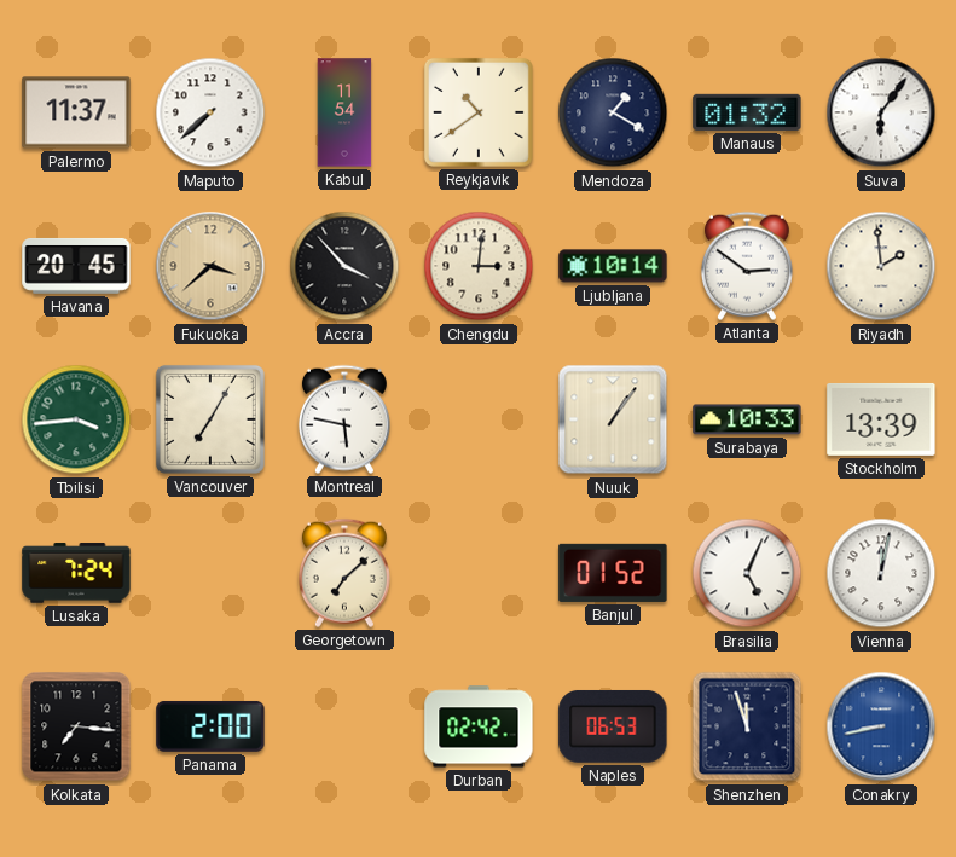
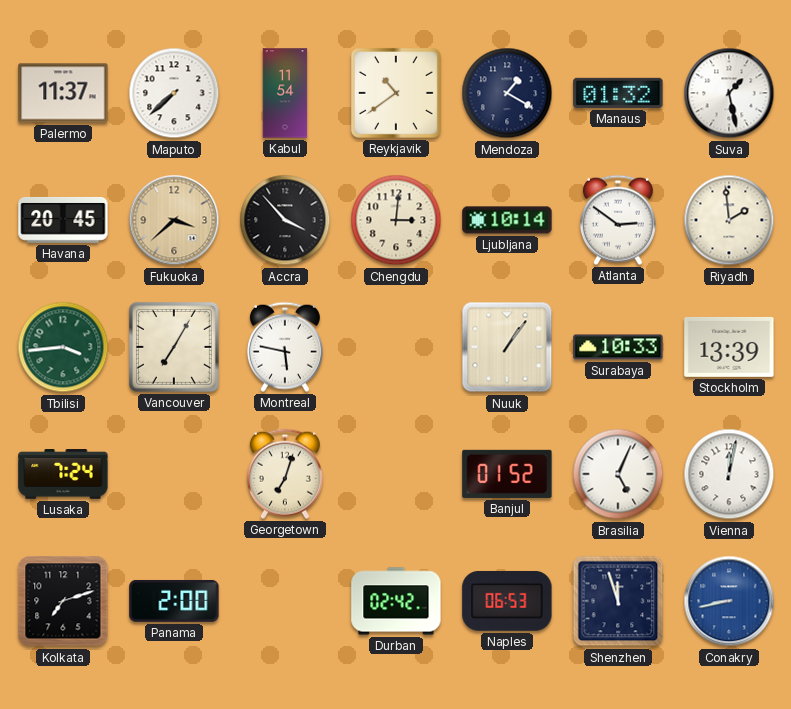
Suva: 6:06 -> 1:28
Georgetown: 7:08 -> 7:03
Kolkata: 7:16 -> 7:12
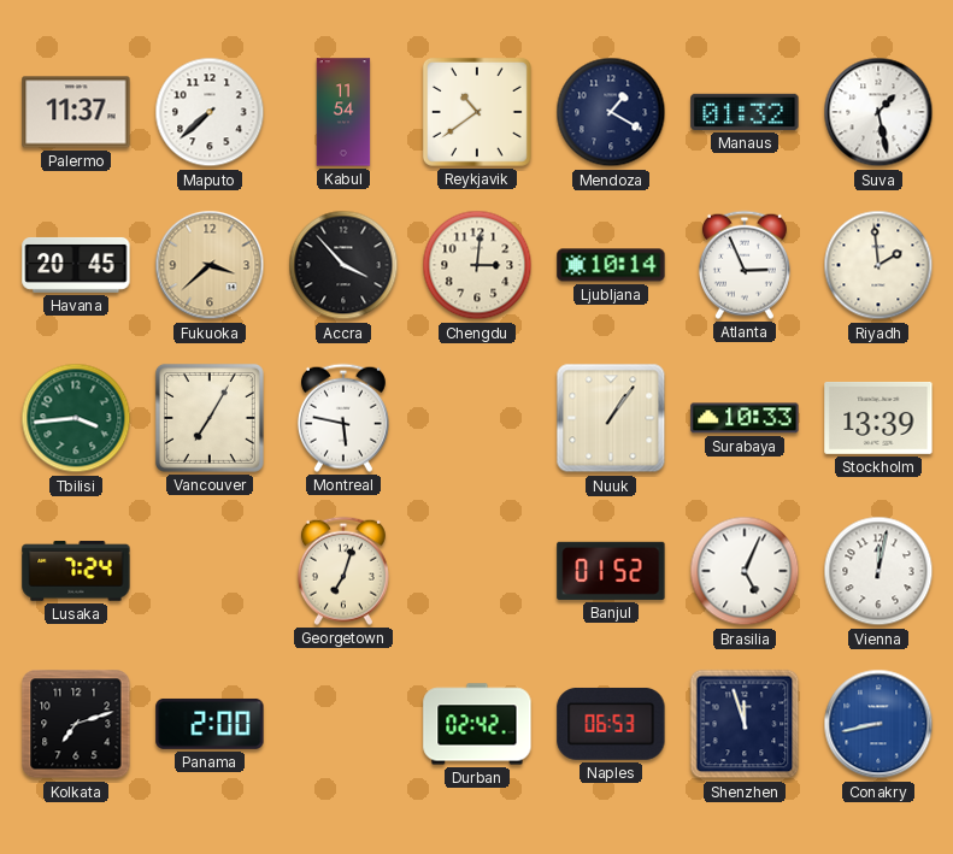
Atlanta: 2:51 -> 2:56
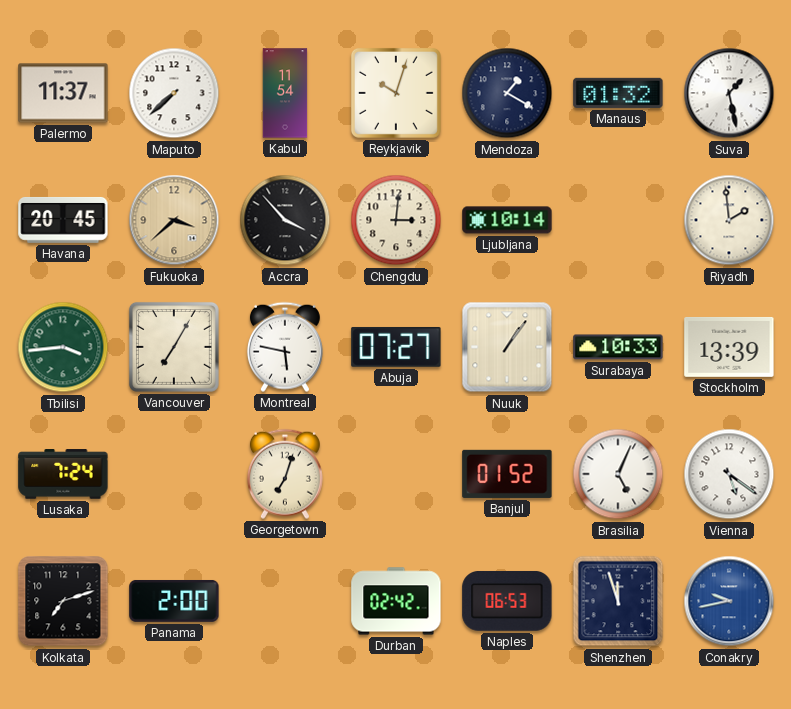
Reykjavik: 10:39 -> 10:03
Atlanta: 2:56 -> none
Abuja: none -> 07:27
Vienna: 12:02 -> 5:21
Conakry: 8:43 -> 9:43
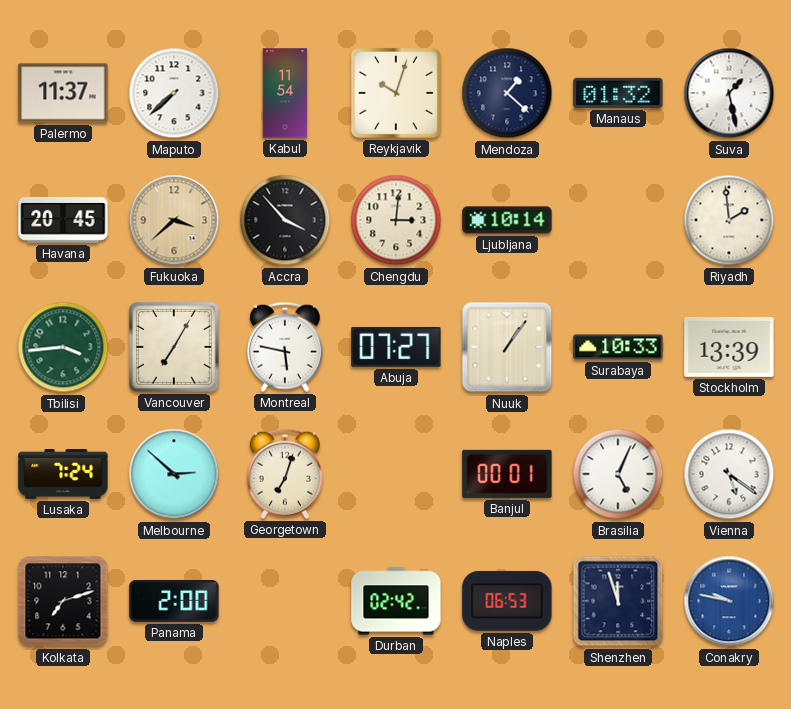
Mendoza: 1:20 -> 1:22
Melbourne: none -> 2:52
Banjul: 01:52 -> 00:01
Conakry: 9:43 -> 9:47
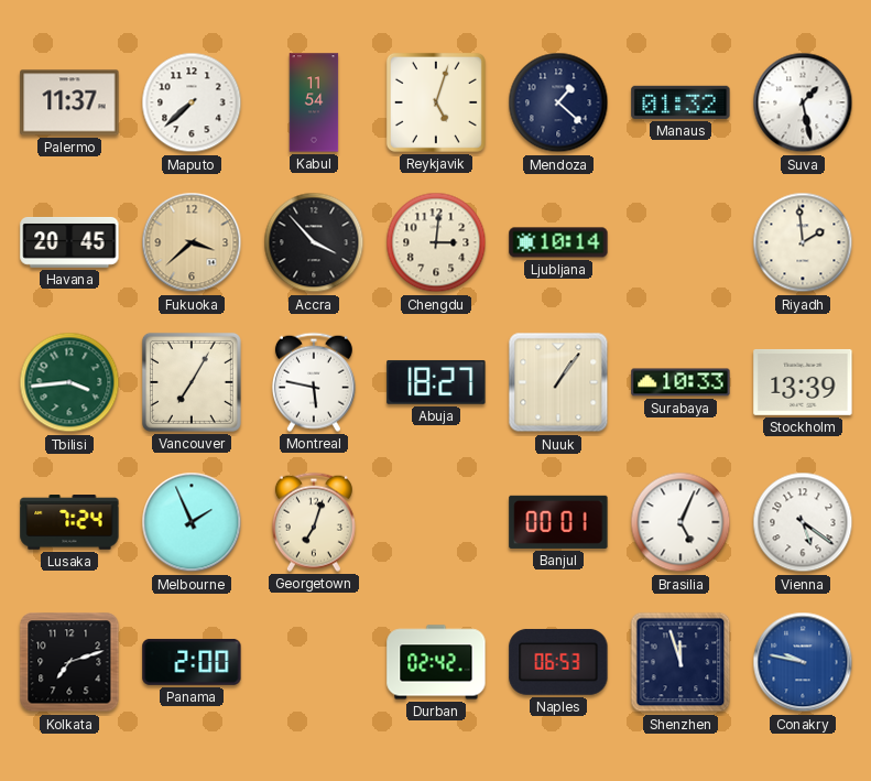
Reykjavik: 10:03 -> 5:03
Abuja: 07:27 -> 18:27
Melbourne: 2:52 -> 1:56
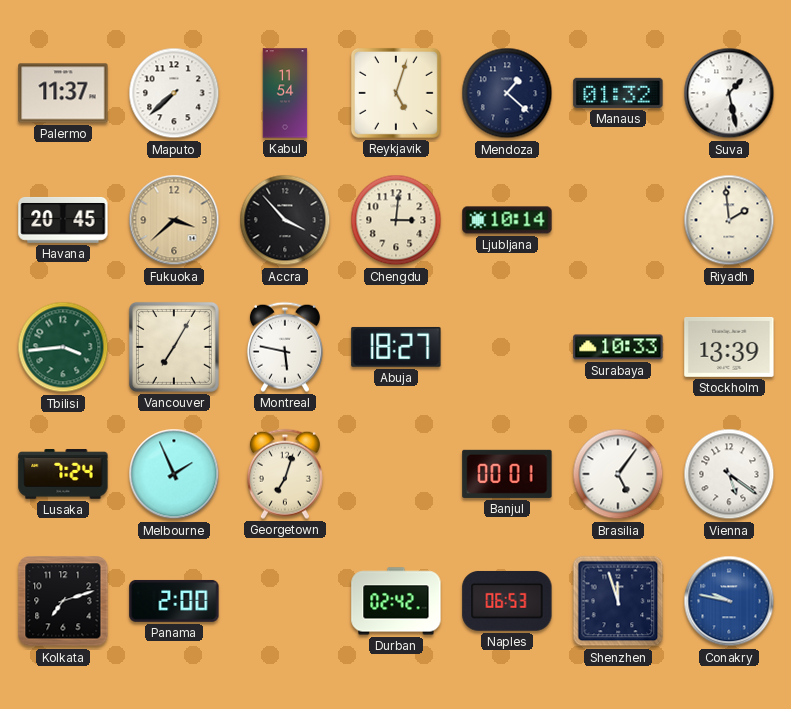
Nuuk: 1:06 -> none
Brasilia: 5:04 -> 5:06
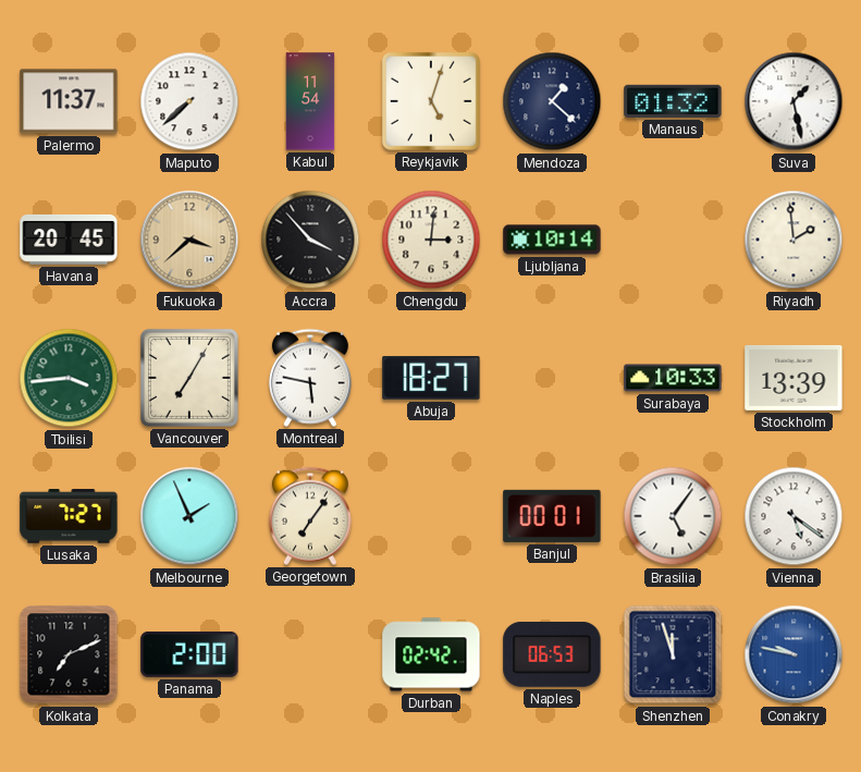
Lusaka: 7:24 -> 7:27
Georgetown: 7:03 -> 7:06
Kolkata: 7:12 -> 7:11
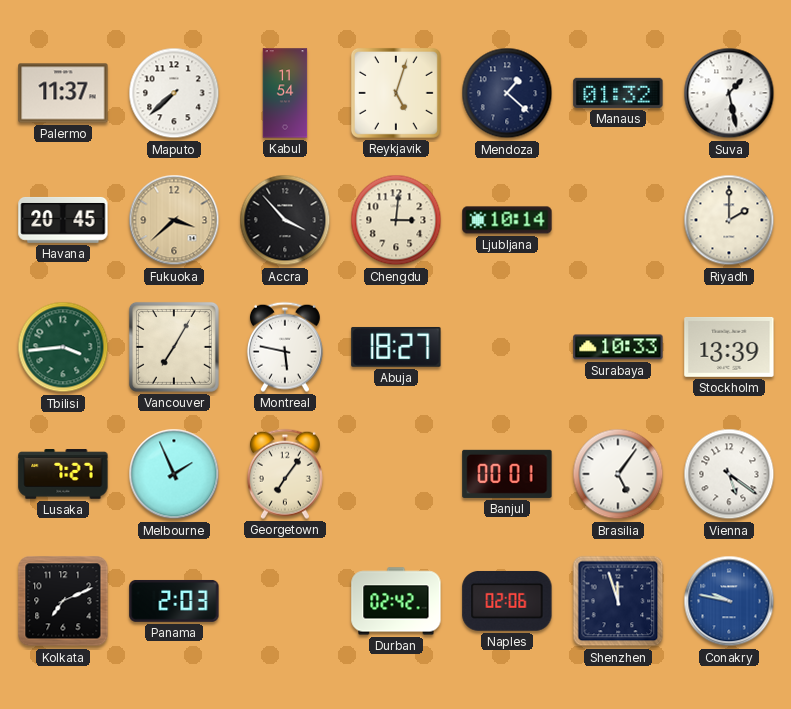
Riyadh: 1:59 -> 2:00
Panama: 2:00 -> 2:03
Naples: 06:53 -> 02:06
